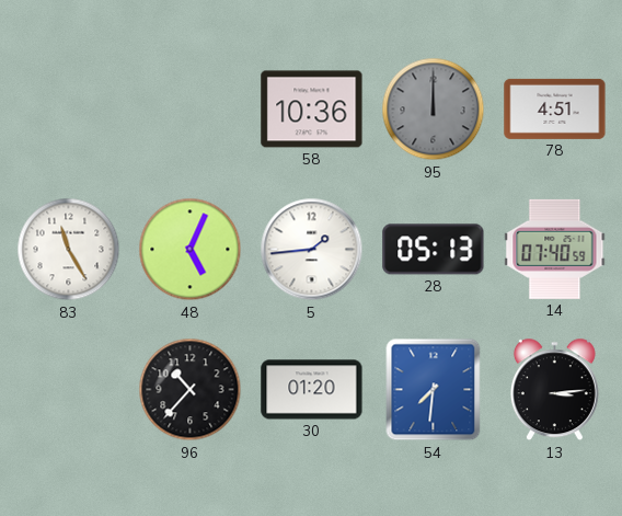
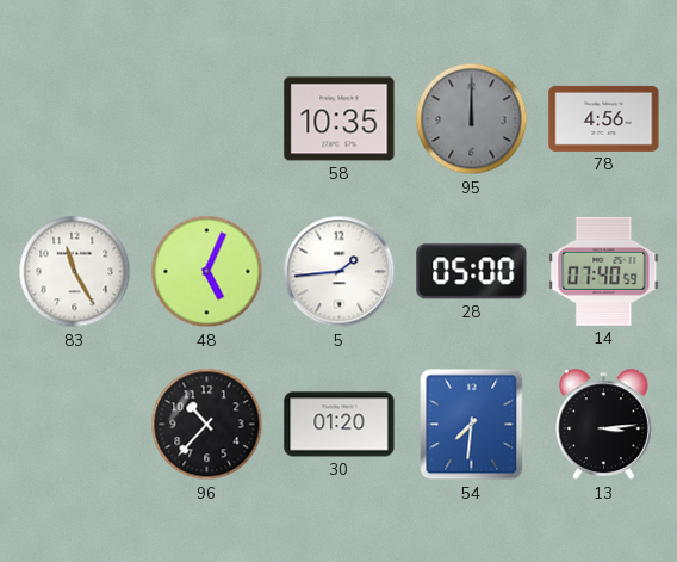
58: 10:36 -> 10:35
78: 4:51 -> 4:56
28: 05:13 -> 05:00
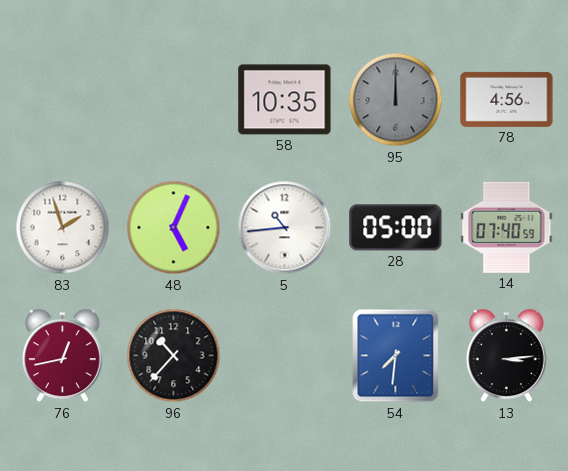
83: 11:25 -> 1:57
5: 1:44 -> 10:44
76: none -> 12:43
30: 01:20 -> none
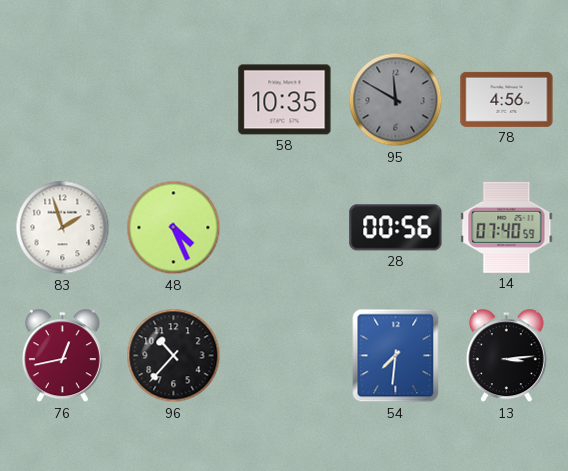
95: 12:00 -> 11:50
48: 5:04 -> 4:26
5: 10:44 -> none
28: 05:00 -> 00:56
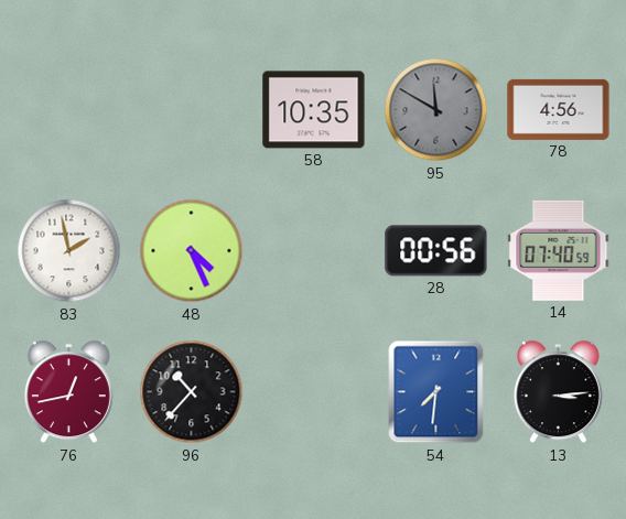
83: 1:57 -> 1:58
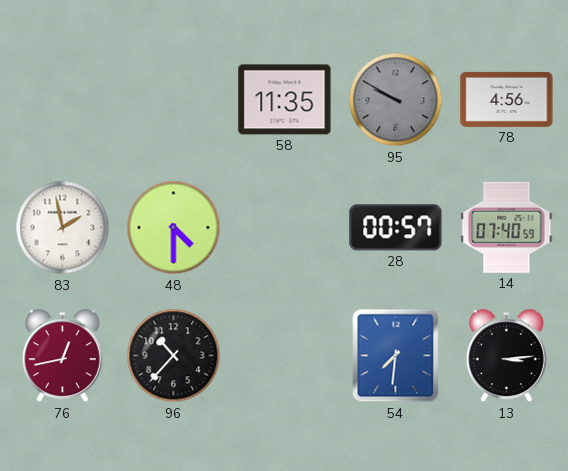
58: 10:35 -> 11:35
95: 11:50 -> 9:50
48: 4:26 -> 4:30
28: 00:56 -> 00:57
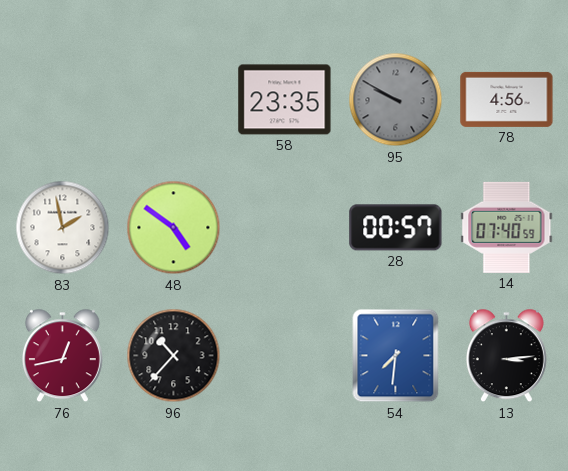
58: 11:35 -> 23:35
48: 4:30 -> 4:51
